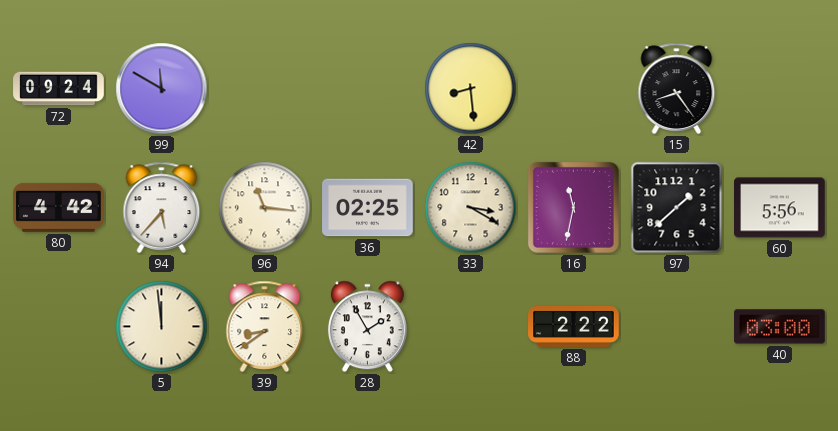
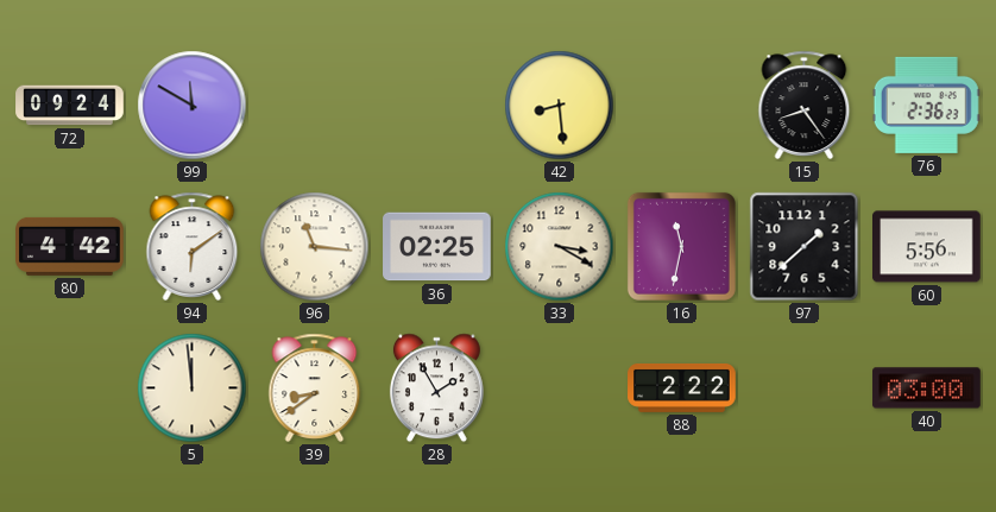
76: none -> 2:36
94: 5:37 -> 6:09
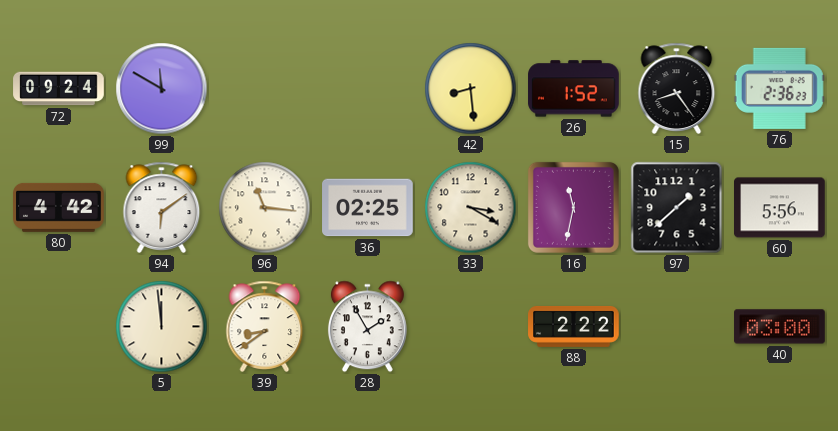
26: none -> 1:52
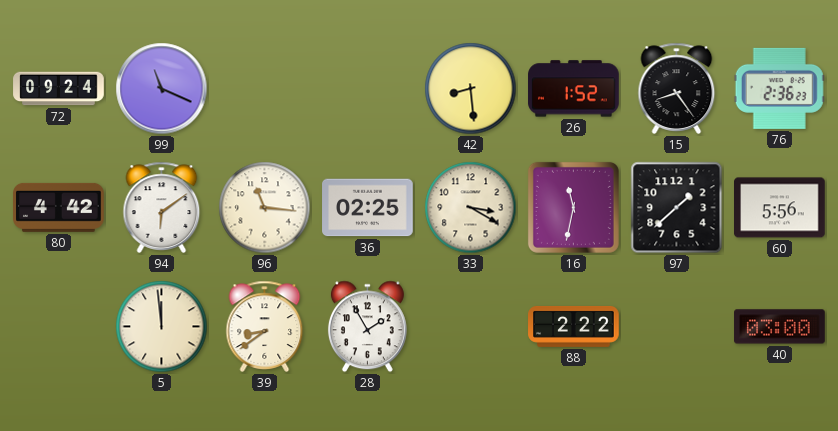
99: 11:50 -> 11:19
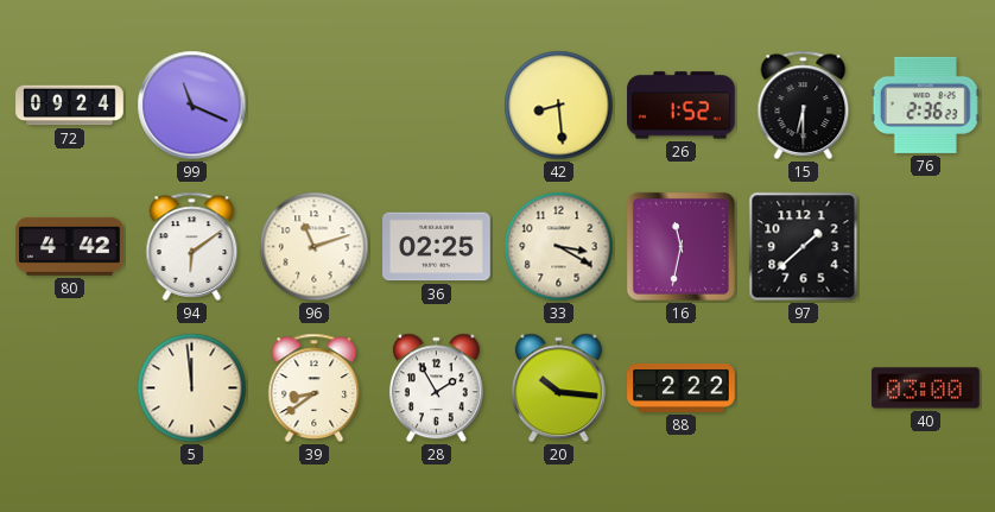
15: 8:24 -> 6:30
96: 11:16 -> 11:12
60: 5:56 -> none
20: none -> 10:16
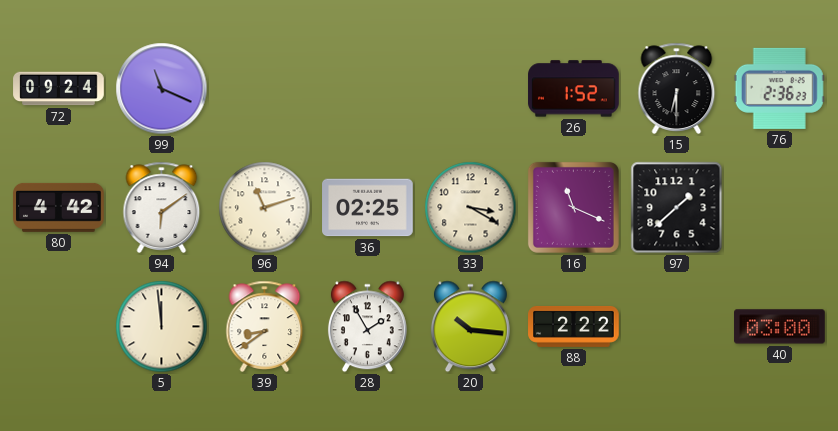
42: 8:29 -> none
16: 11:32 -> 11:19
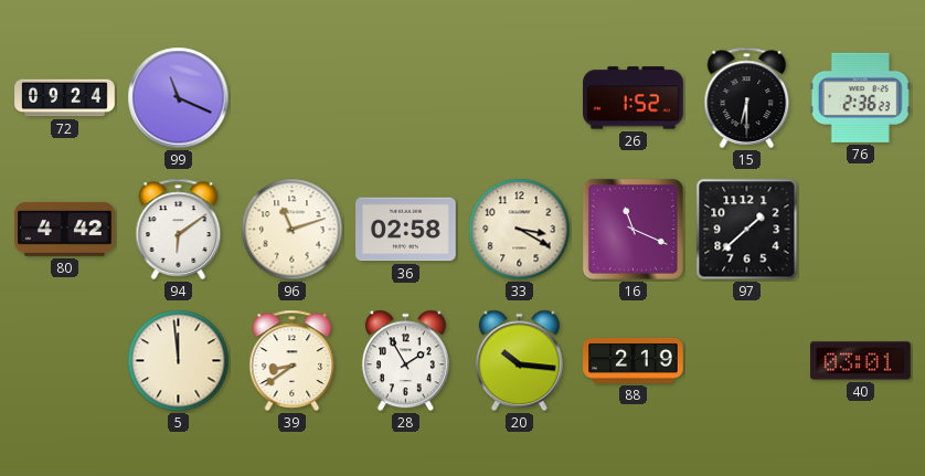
36: 02:25 -> 02:58
88: 2:22 -> 2:19
40: 03:00 -> 03:01
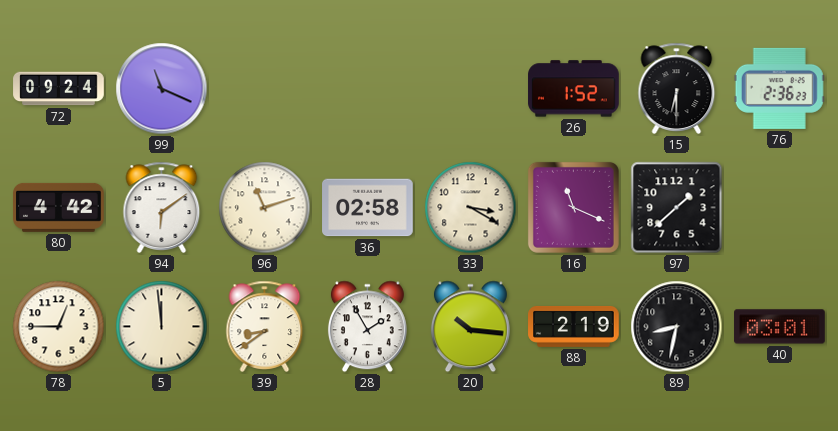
78: none -> 12:45
89: none -> 8:32
